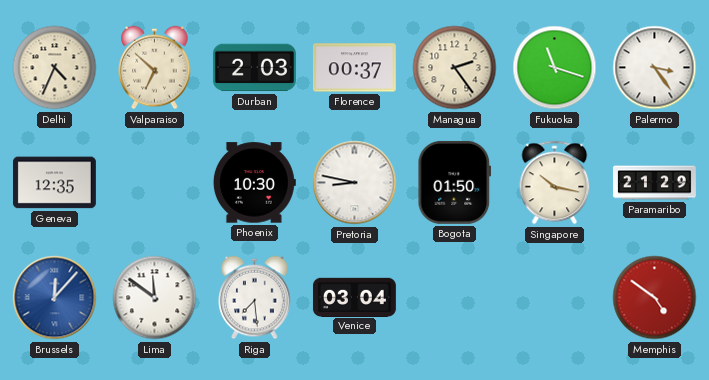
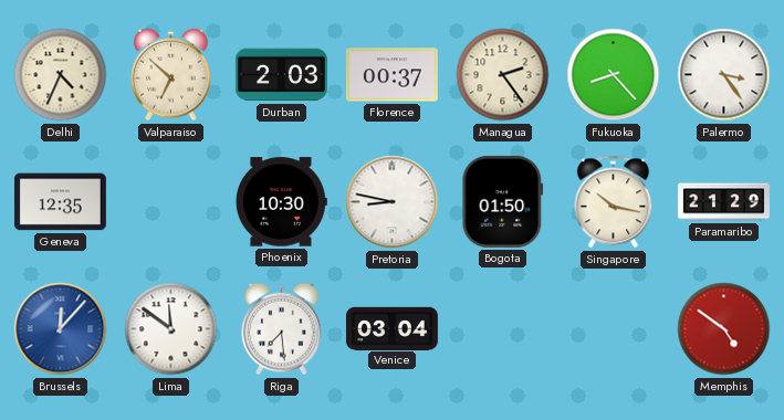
Fukuoka: 11:18 -> 8:23
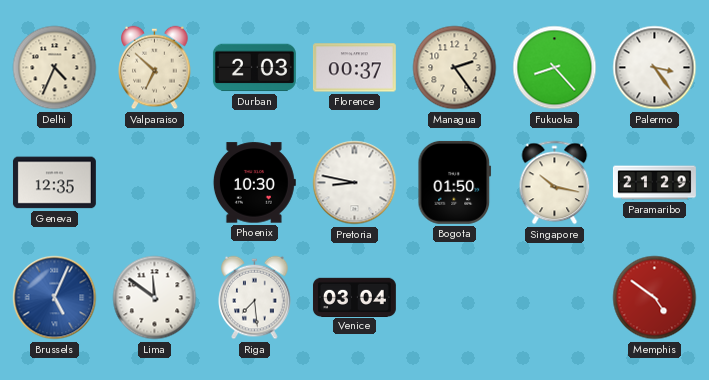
Brussels: 12:07 -> 5:04
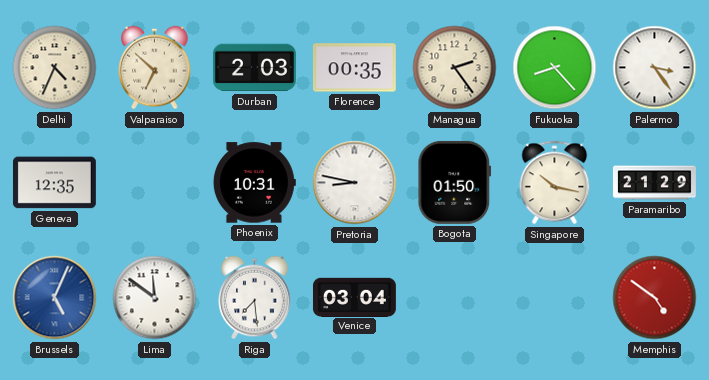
Florence: 00:37 -> 00:35
Phoenix: 10:30 -> 10:31
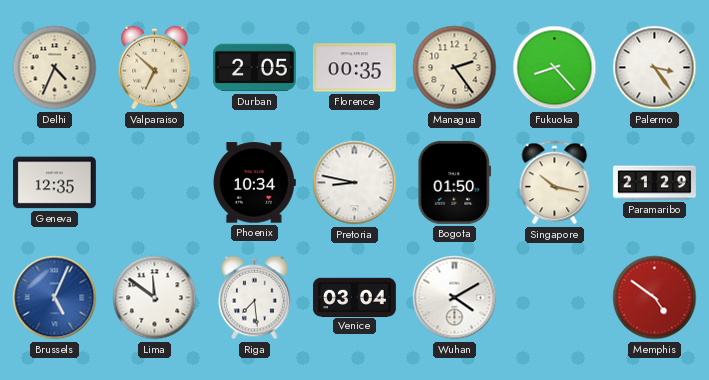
Durban: 2:03 -> 2:05
Phoenix: 10:31 -> 10:34
Wuhan: none -> 4:10
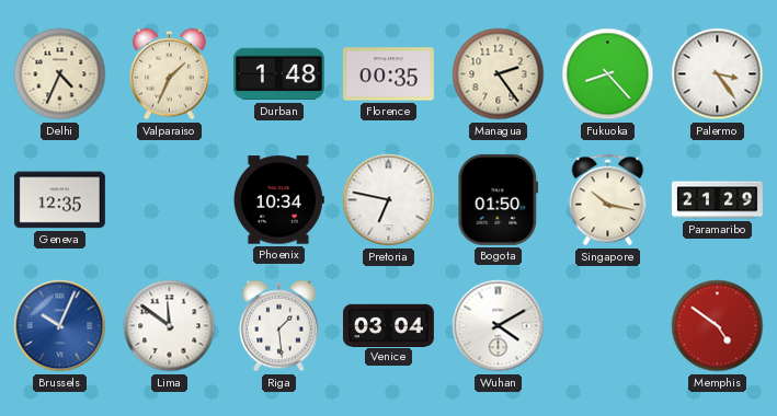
Valparaiso: 6:52 -> 1:34
Durban: 2:05 -> 1:48
Pretoria: 8:47 -> 6:47
Brussels: 5:04 -> 10:04
Riga: 7:29 -> 1:29
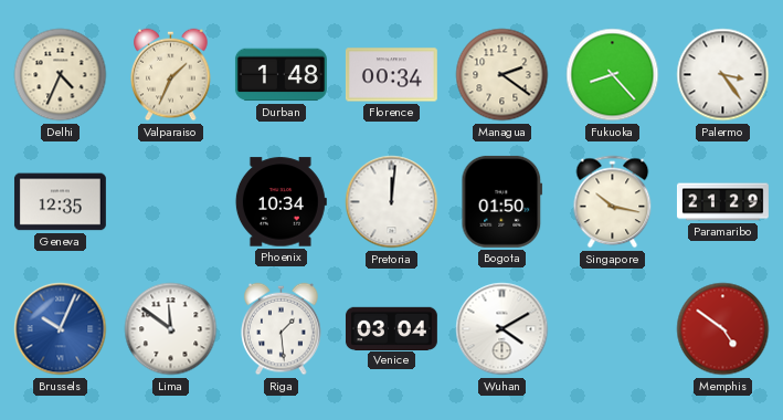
Florence: 00:35 -> 00:34
Managua: 2:24 -> 2:21
Pretoria: 6:47 -> 12:01
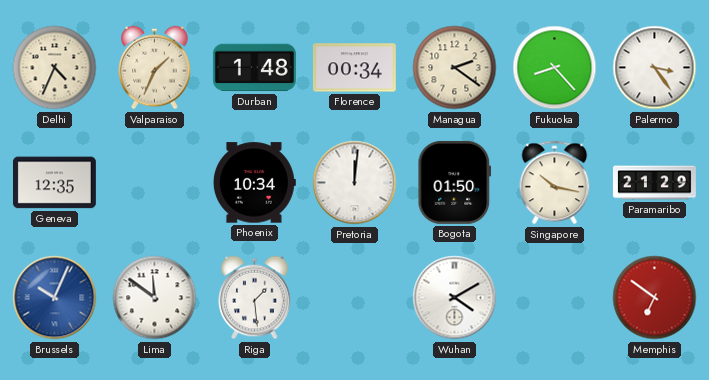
Venice: 03:04 -> none
Memphis: 4:51 -> 6:51
